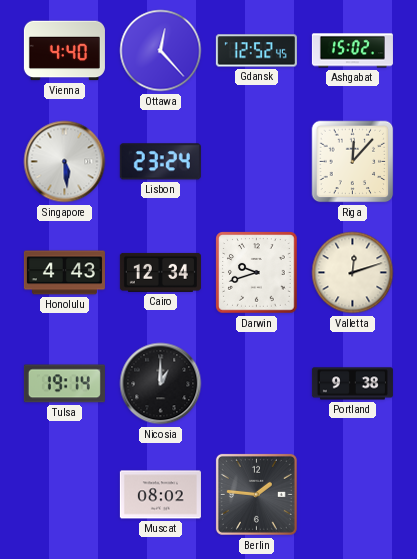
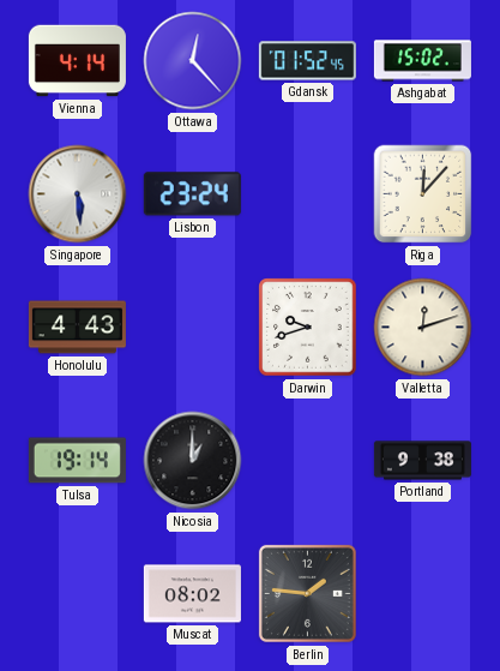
Vienna: 4:40 -> 4:14
Gdansk: 12:52 -> 01:52
Cairo: 12:34 -> none
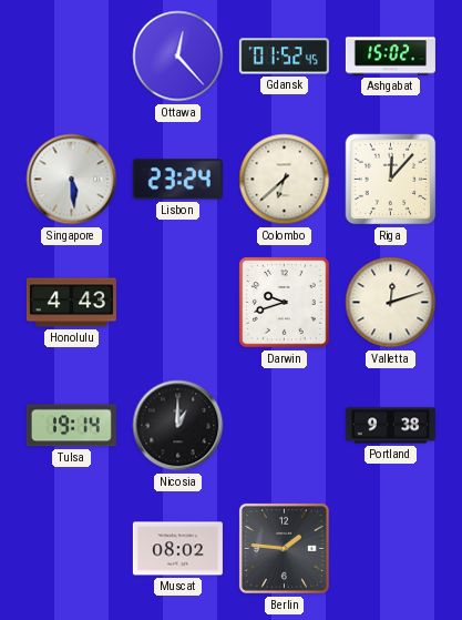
Vienna: 4:14 -> none
Colombo: none -> 6:38
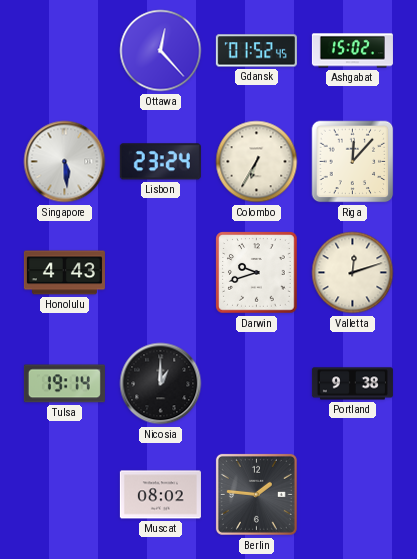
Colombo: 6:38 -> 6:35
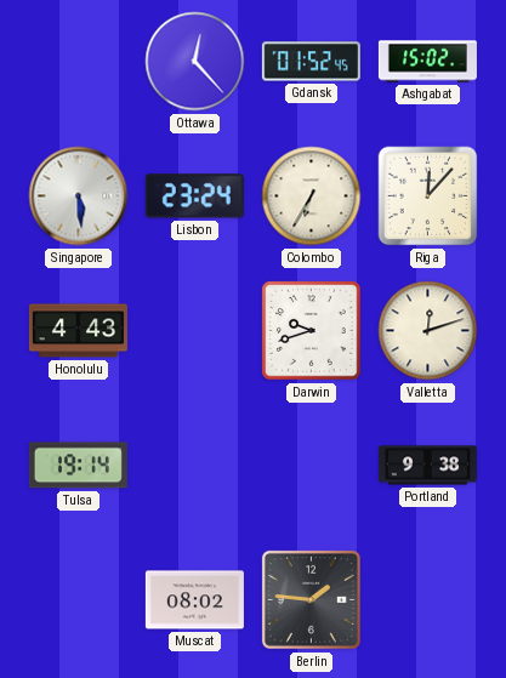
Nicosia: 1:00 -> none
